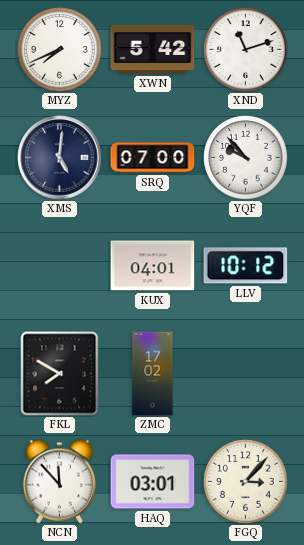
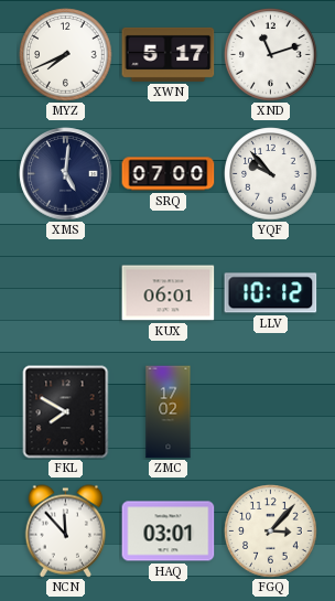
XWN: 5:42 -> 5:17
KUX: 04:01 -> 06:01
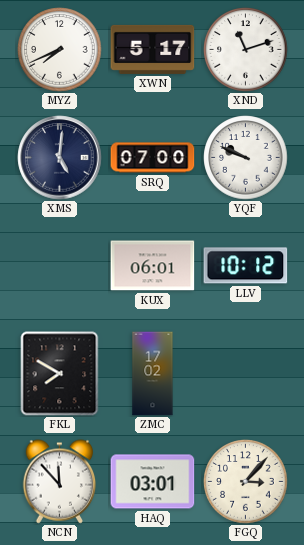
YQF: 9:53 -> 9:49
